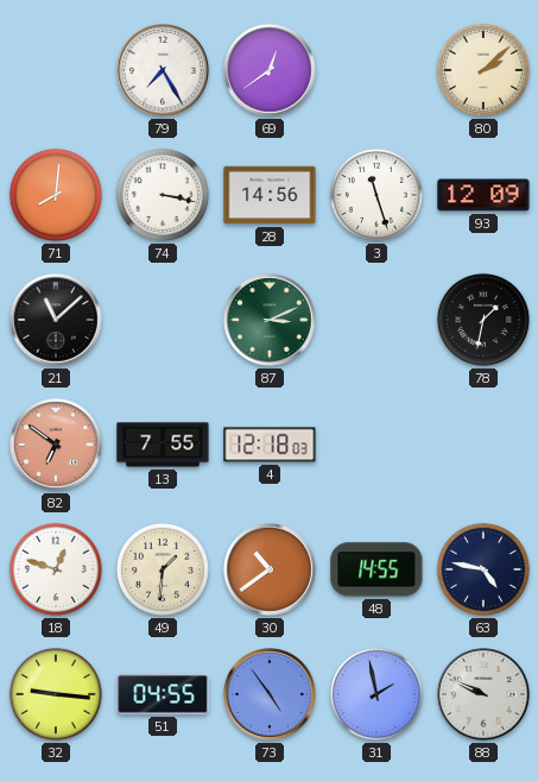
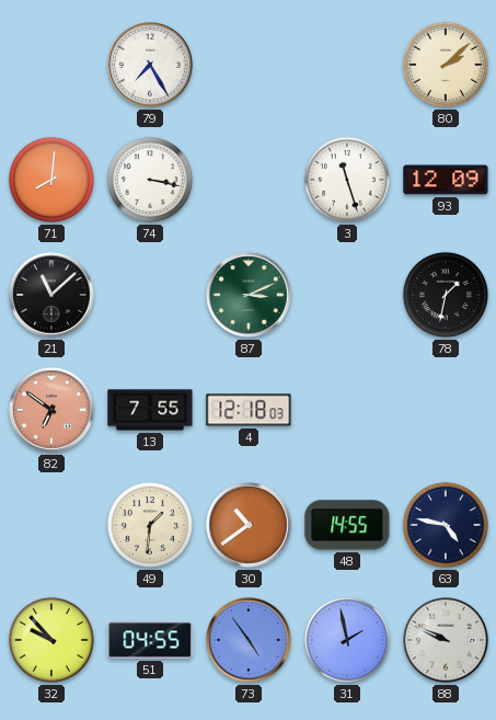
69: 12:39 -> none
28: 14:56 -> none
18: 12:48 -> none
32: 9:16 -> 9:53
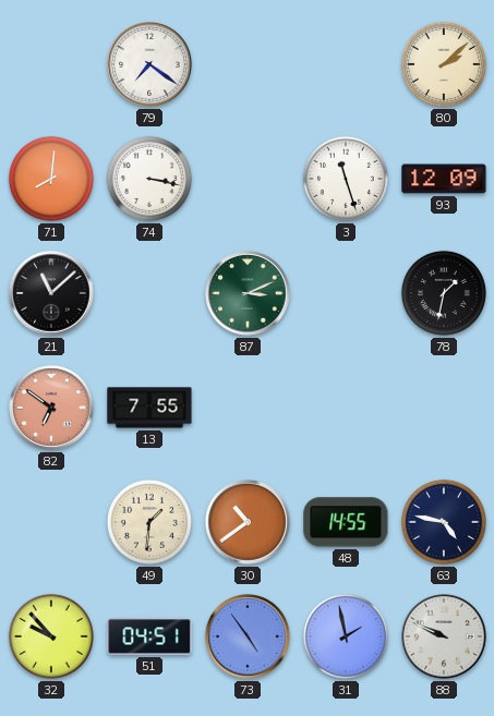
79: 7:25 -> 7:21
4: 12:18 -> none
51: 04:55 -> 04:51
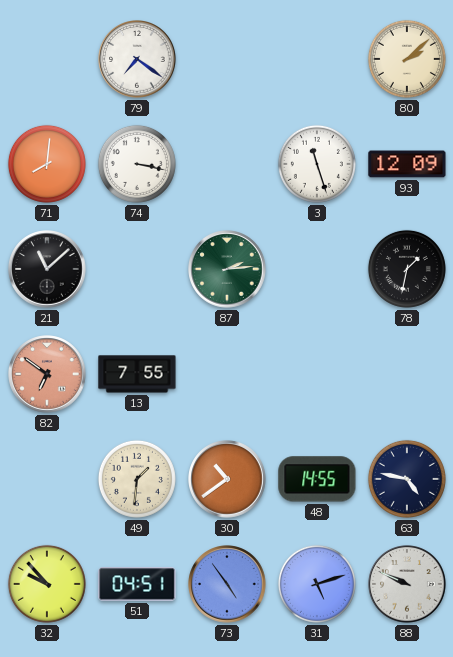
87: 3:11 -> 2:14
31: 1:58 -> 5:12
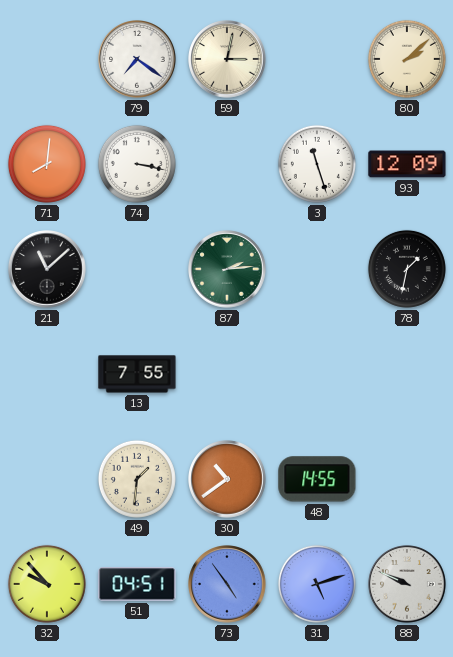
59: none -> 3:02
82: 6:51 -> none
63: 4:47 -> none
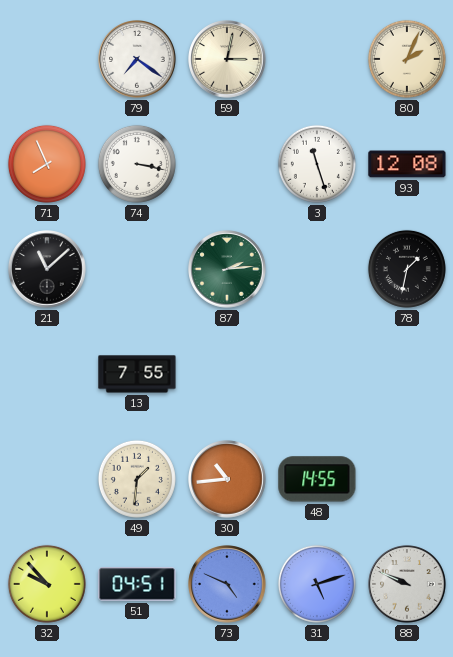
80: 2:08 -> 2:04
71: 8:01 -> 7:56
93: 12:09 -> 12:08
30: 10:39 -> 10:44
73: 4:54 -> 4:49
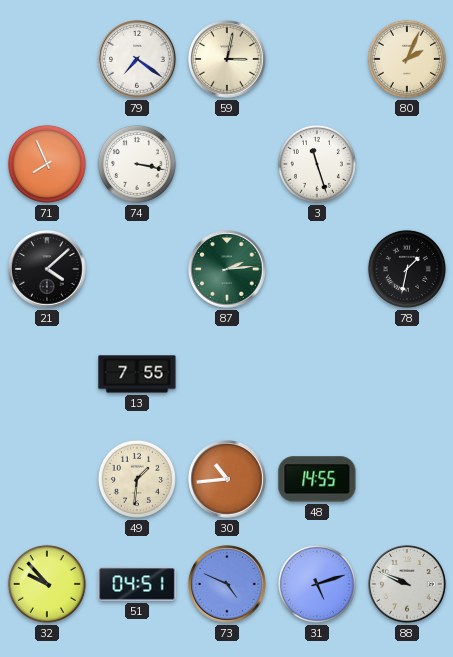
93: 12:08 -> none
21: 11:08 -> 4:08
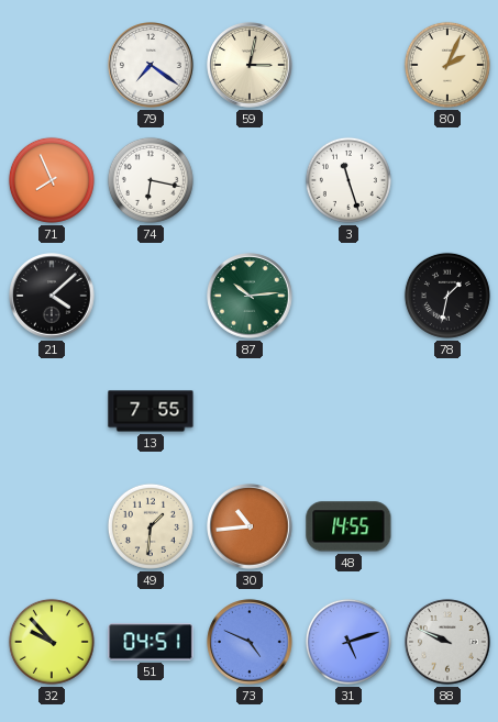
74: 3:17 -> 6:17
87: 2:14 -> 10:14
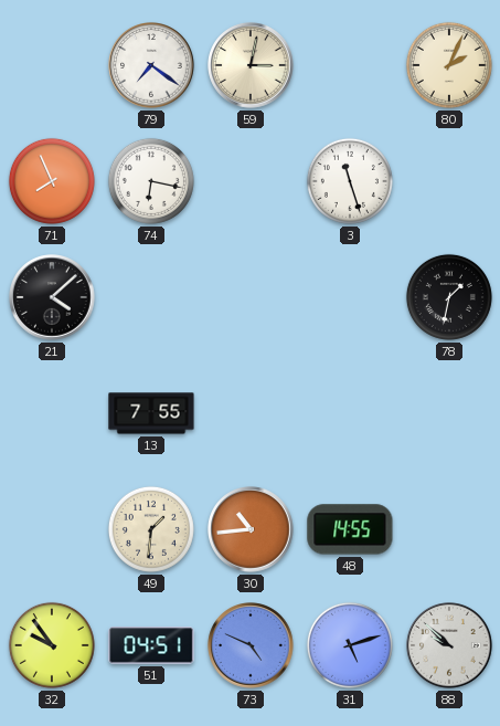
87: 10:14 -> none
32: 9:53 -> 9:54
88: 9:49 -> 9:52
